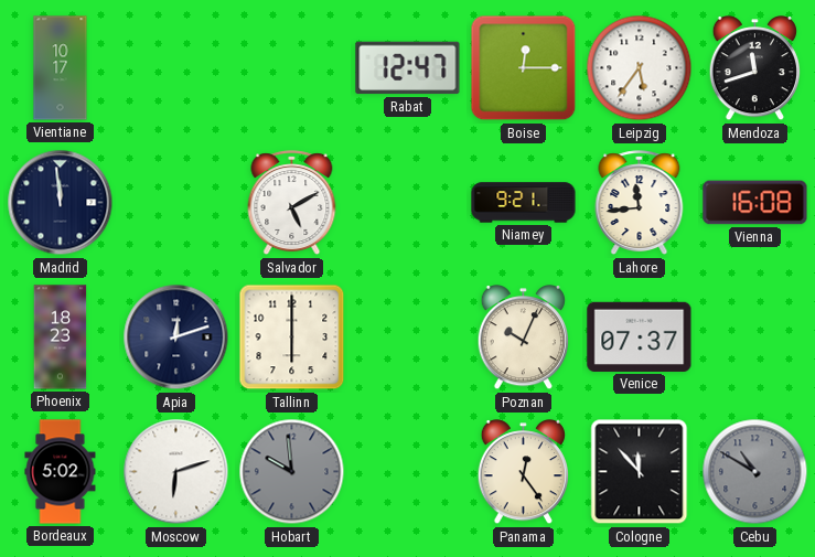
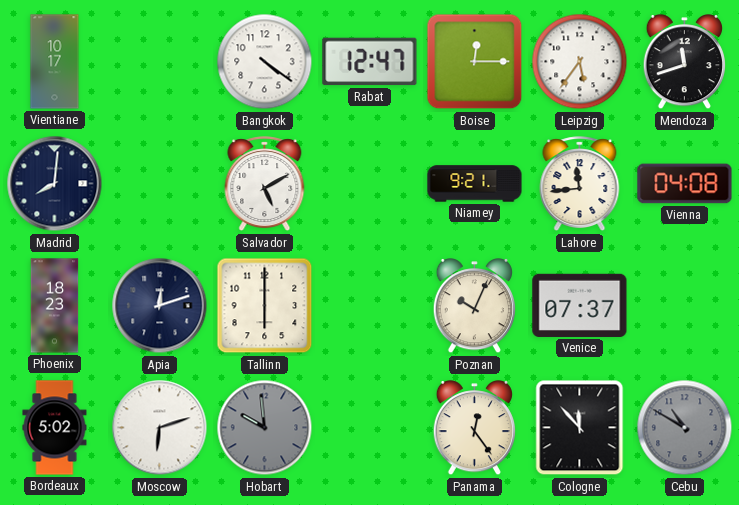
Bangkok: none -> 4:21
Madrid: 11:59 -> 8:01
Vienna: 16:08 -> 04:08
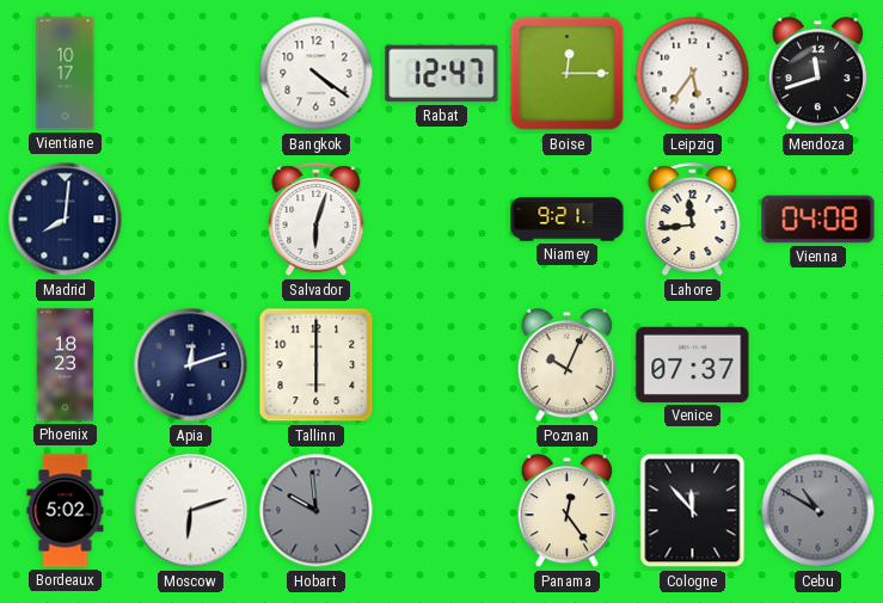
Salvador: 5:10 -> 6:03
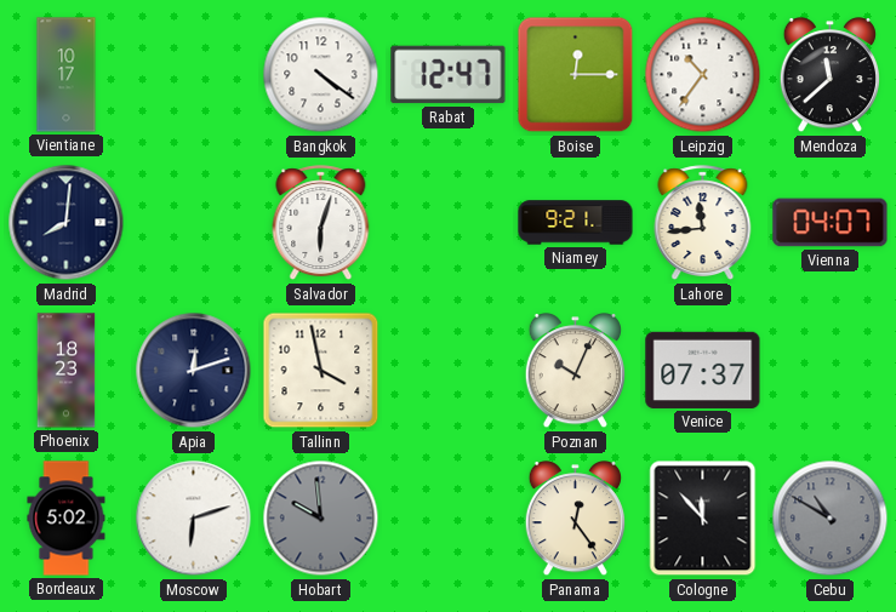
Leipzig: 5:36 -> 10:36
Mendoza: 11:42 -> 11:38
Vienna: 04:08 -> 04:07
Tallinn: 6:00 -> 3:58
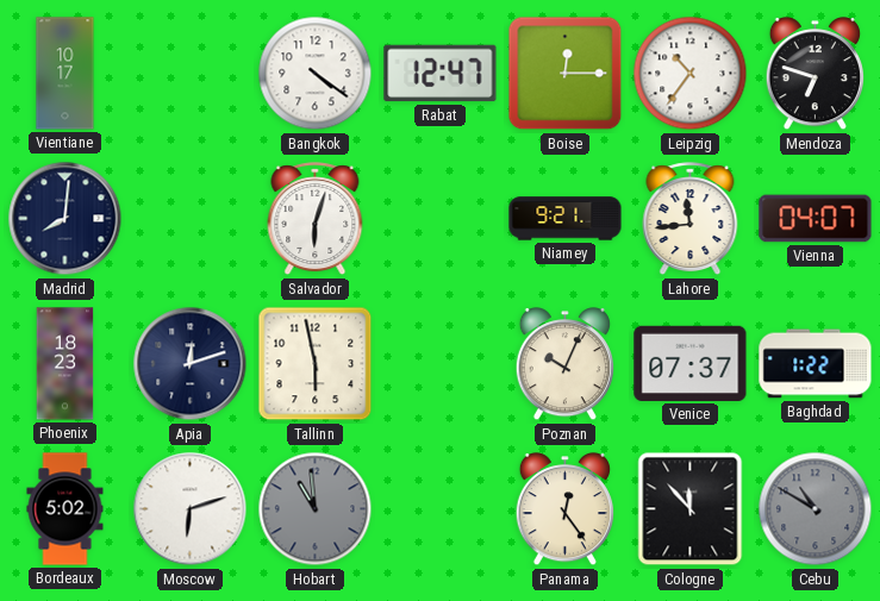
Mendoza: 11:38 -> 6:48
Tallinn: 3:58 -> 5:58
Baghdad: none -> 1:22
Hobart: 9:59 -> 10:59
